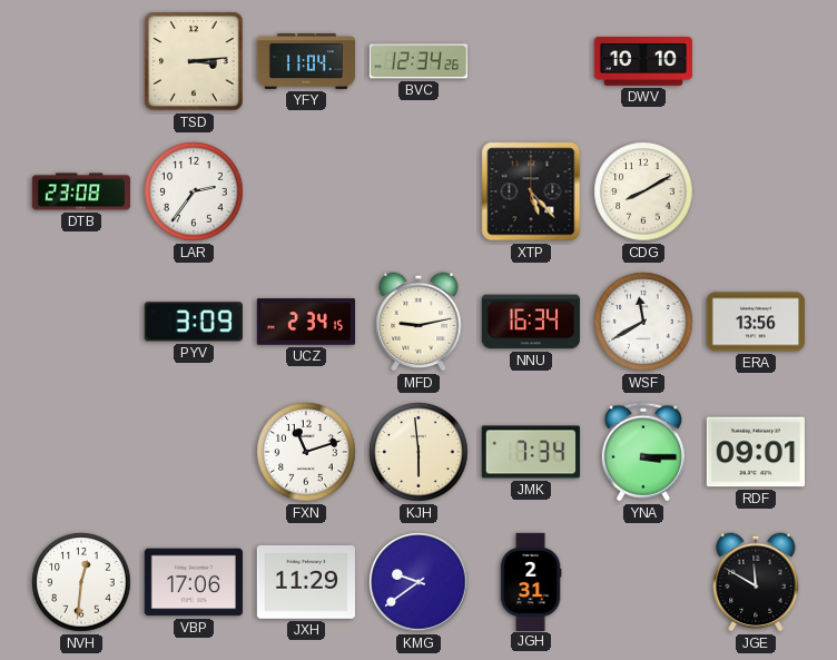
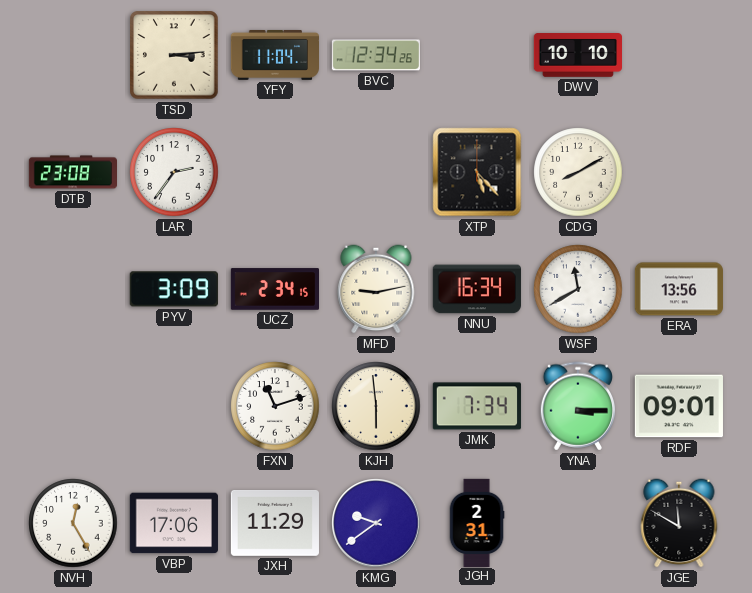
NVH: 12:31 -> 12:25
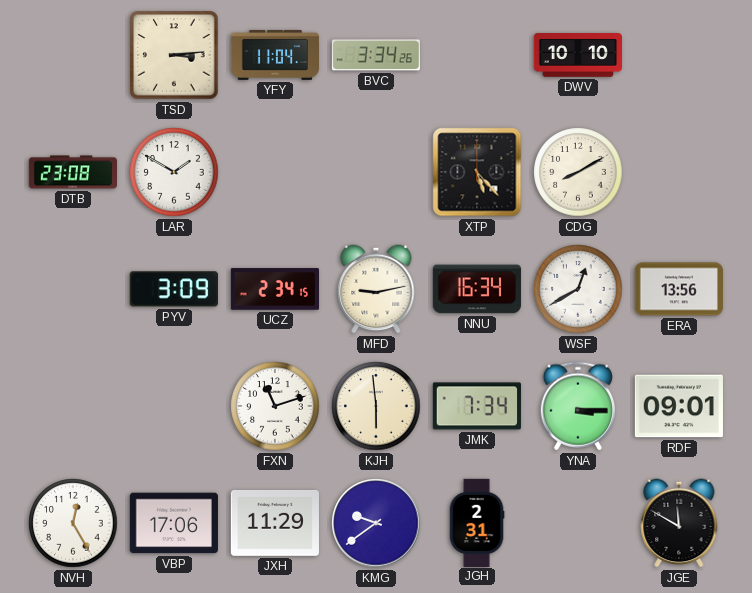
BVC: 12:34 -> 3:34
LAR: 2:36 -> 1:50
WSF: 11:40 -> 12:40
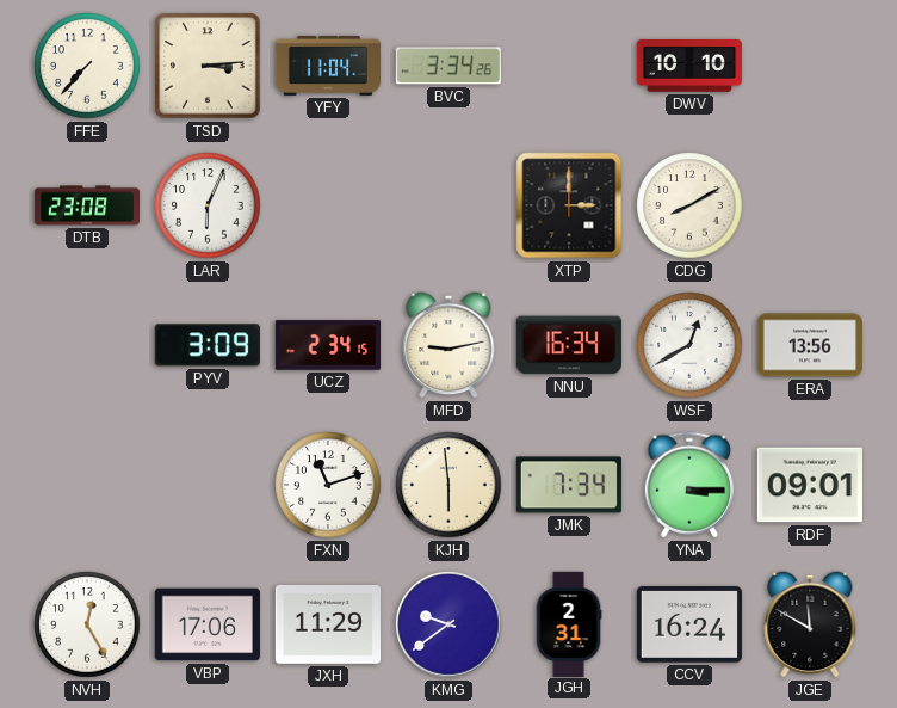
FFE: none -> 7:37
LAR: 1:50 -> 6:04
XTP: 5:23 -> 3:00
CCV: none -> 16:24
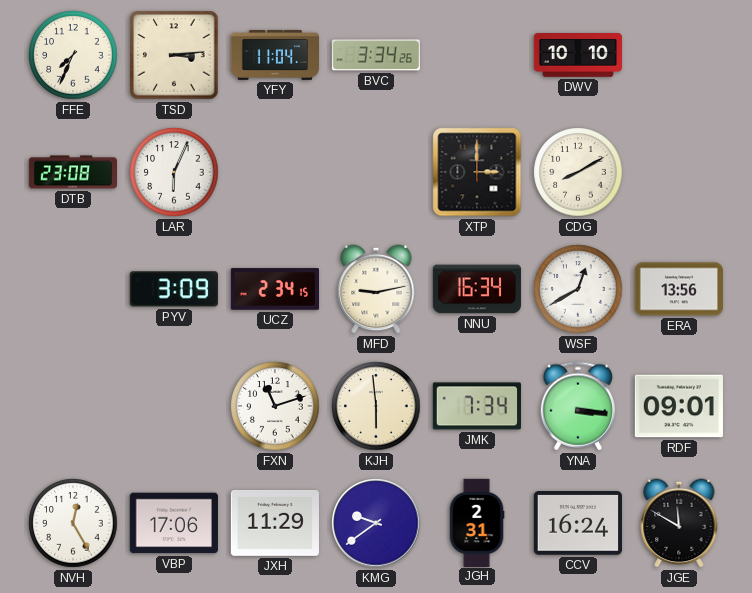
FFE: 7:37 -> 7:34
YNA: 3:15 -> 3:16
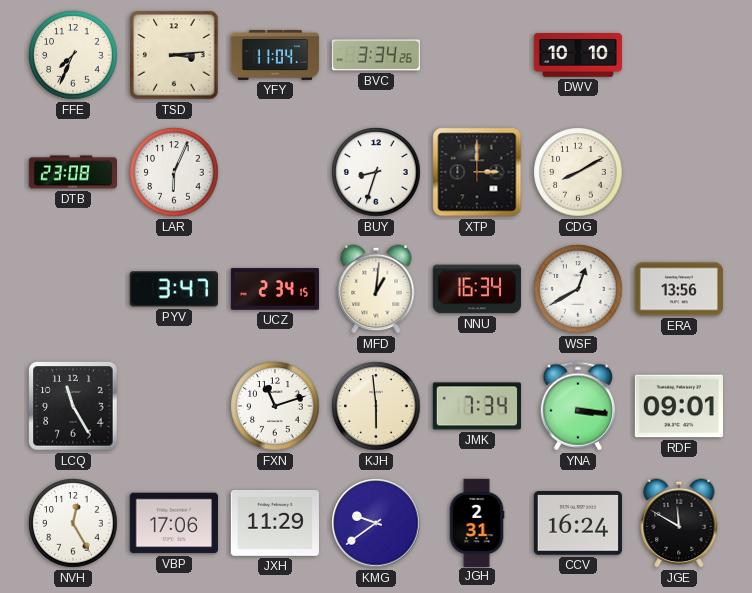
BUY: none -> 8:33
PYV: 3:09 -> 3:47
MFD: 9:13 -> 1:01
LCQ: none -> 11:25
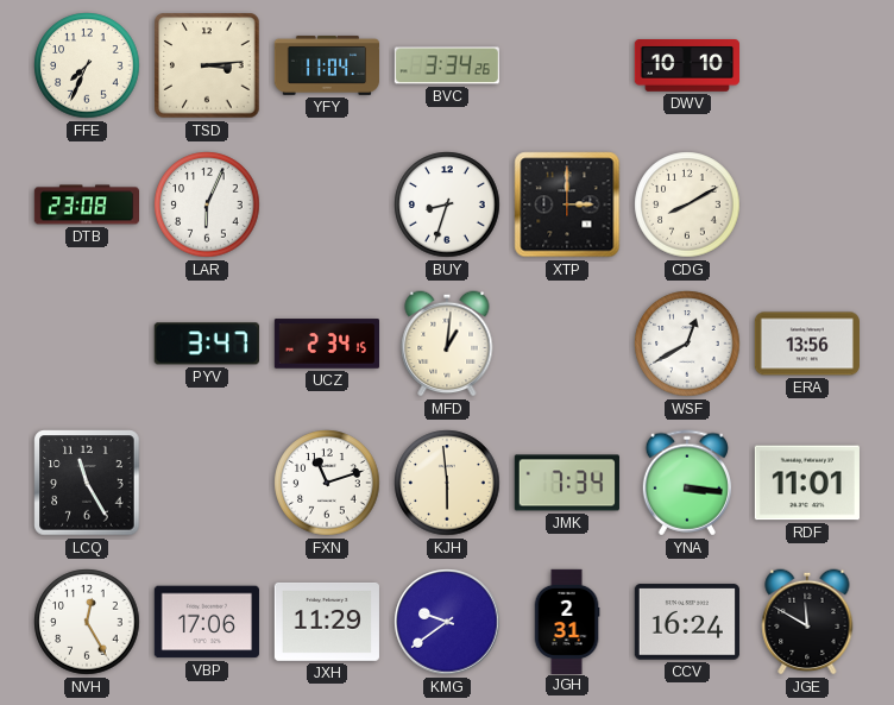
NNU: 16:34 -> none
RDF: 09:01 -> 11:01
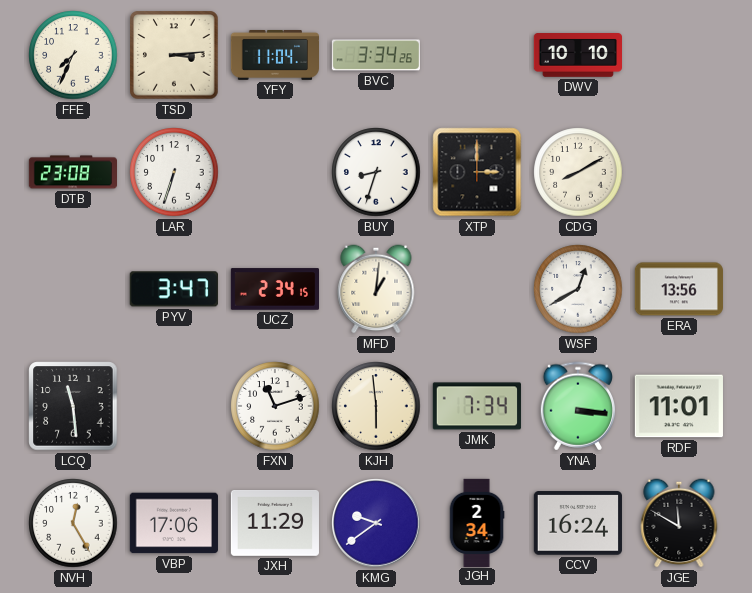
LAR: 6:04 -> 6:33
LCQ: 11:25 -> 11:29
JGH: 2:31 -> 2:34
